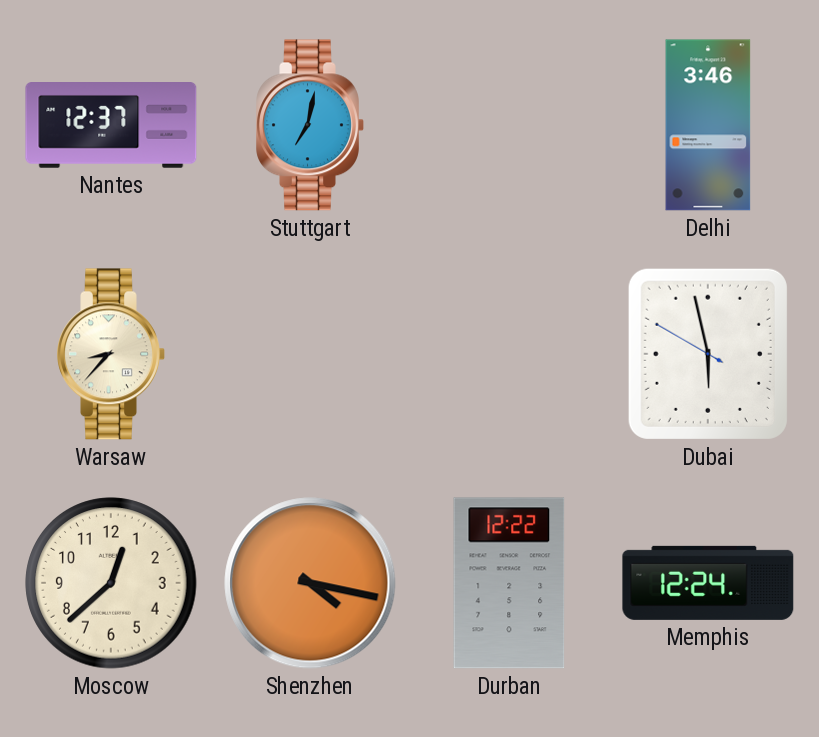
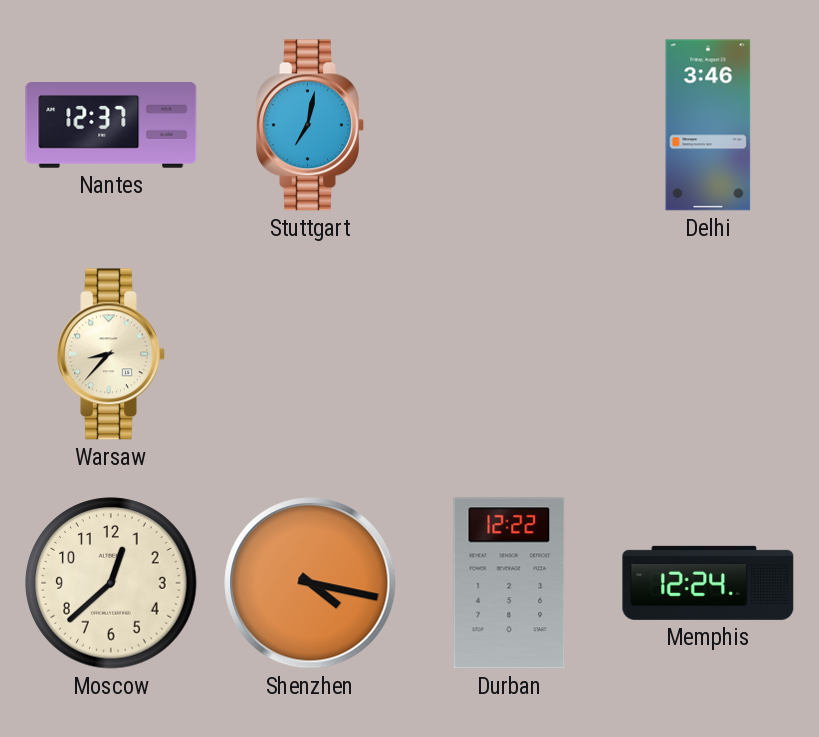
Dubai: 5:57 -> none
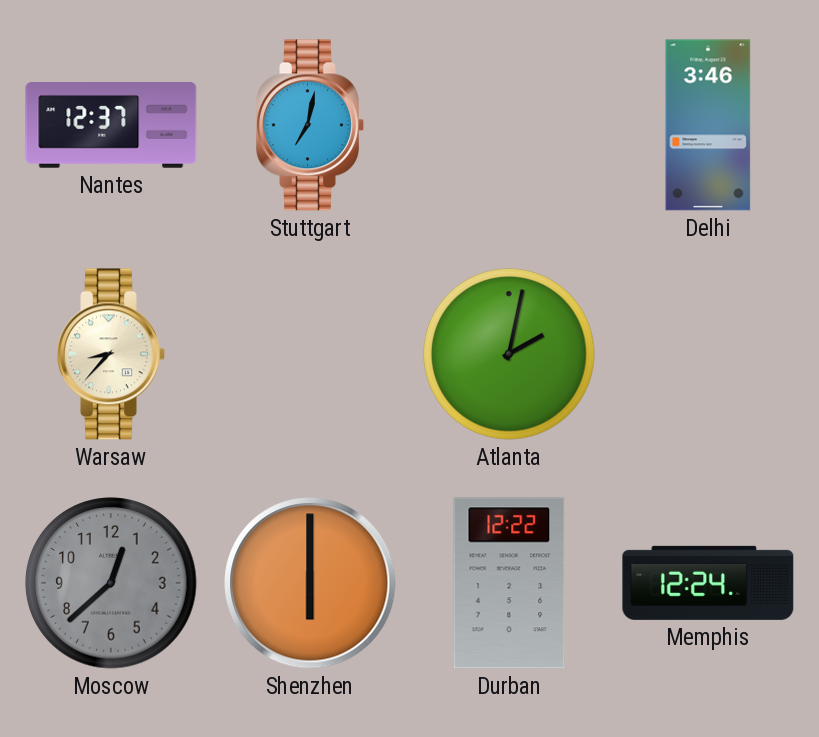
Atlanta: none -> 2:02
Moscow dial: cream -> grey
Shenzhen: 4:17 -> 6:00
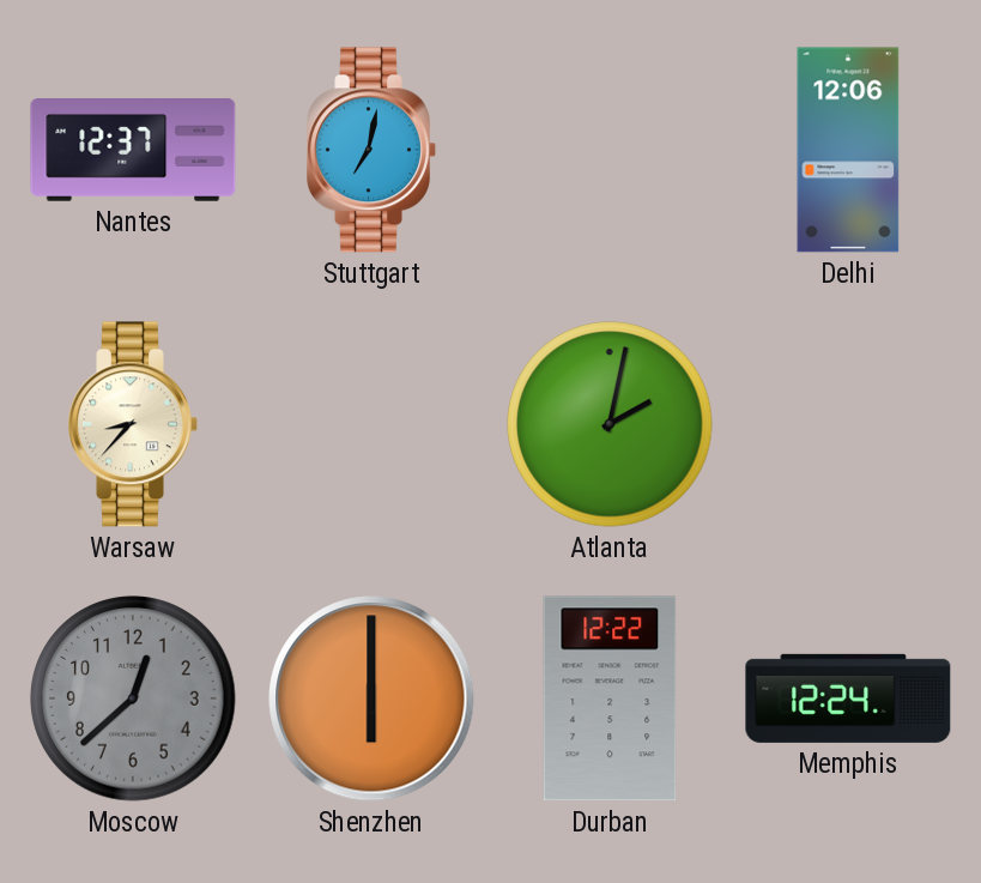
Delhi: 3:46 -> 12:06
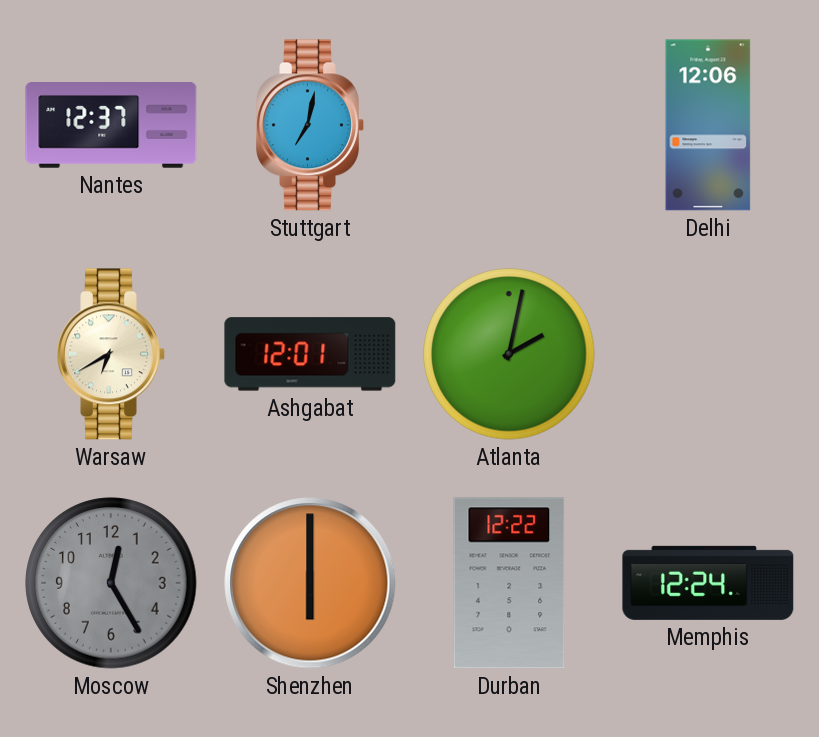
Warsaw: 8:37 -> 6:40
Ashgabat: none -> 12:01
Moscow: 12:38 -> 12:25
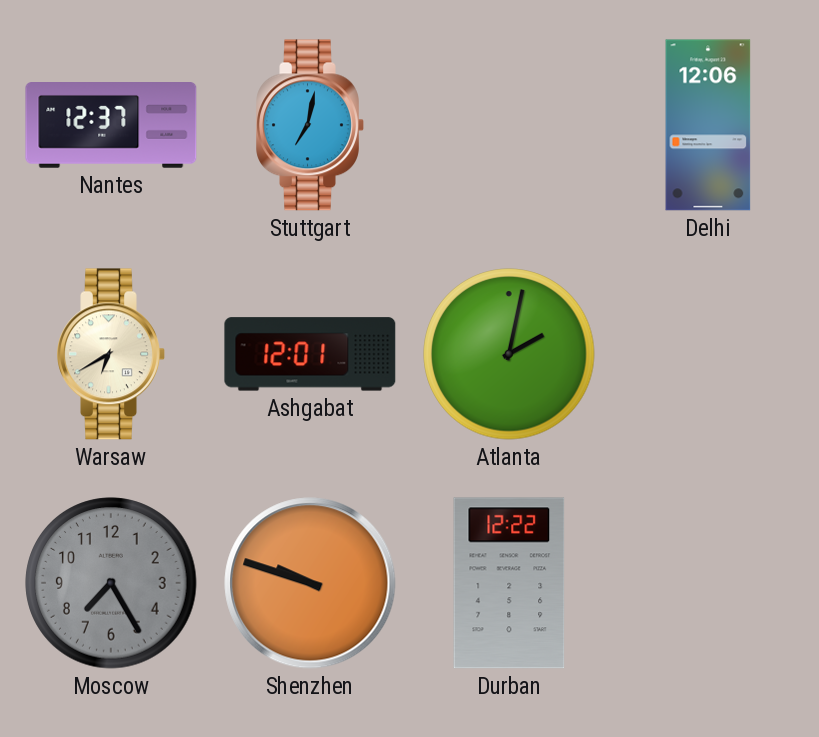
Moscow: 12:25 -> 7:25
Shenzhen: 6:00 -> 9:48
Memphis: 12:24 -> none
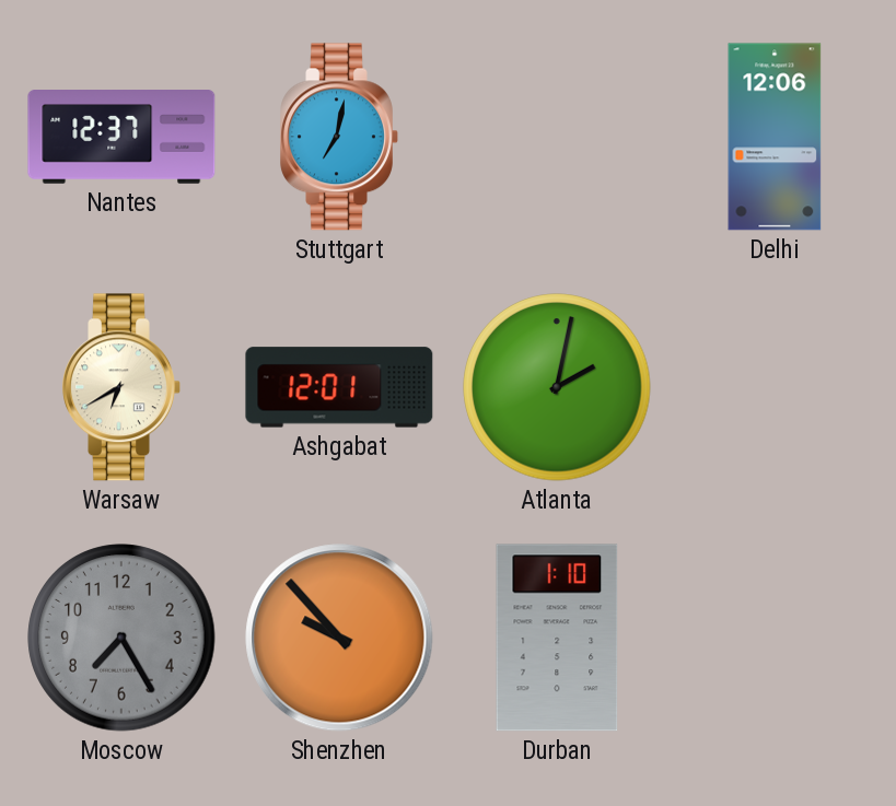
Shenzhen: 9:48 -> 9:53
Durban: 12:22 -> 1:10
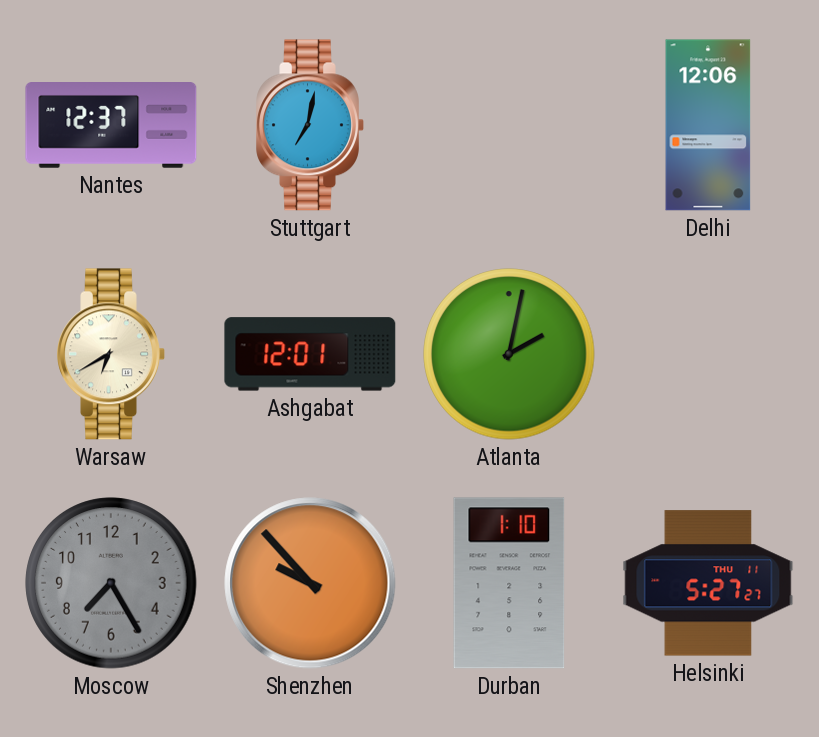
Helsinki: none -> 5:27
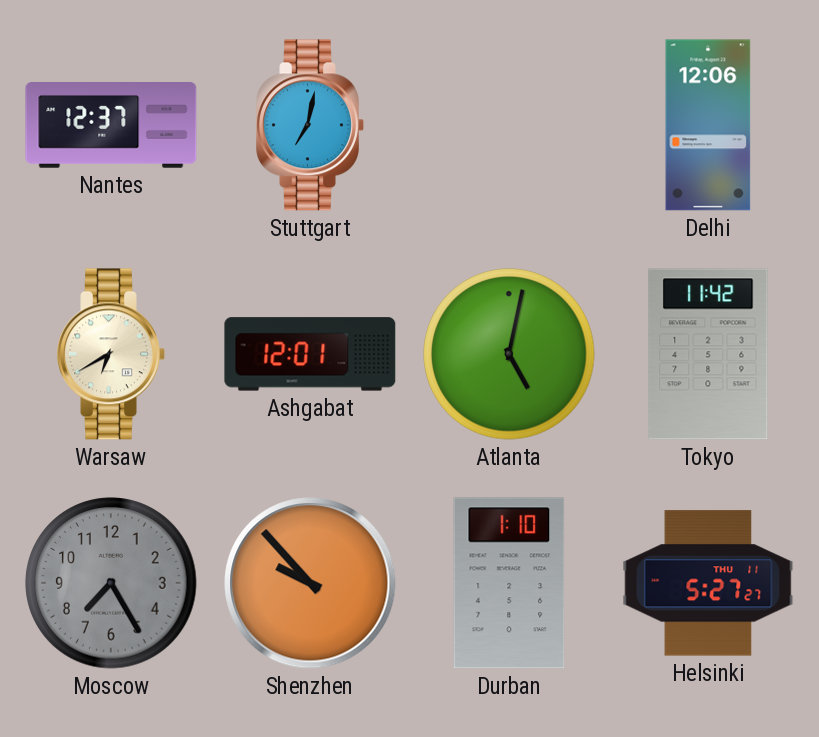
Atlanta: 2:02 -> 5:02
Tokyo: none -> 11:42
